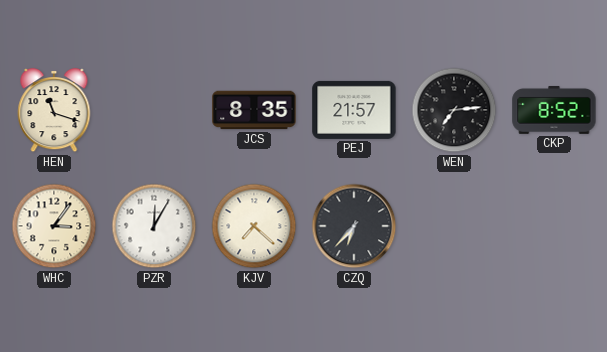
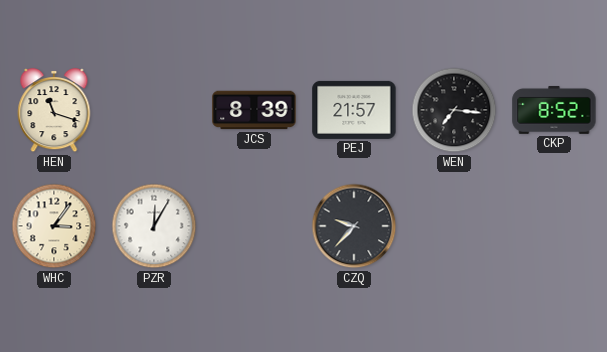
JCS: 8:35 -> 8:39
WEN: 7:14 -> 7:16
KJV: 7:22 -> none
CZQ: 6:37 -> 9:37
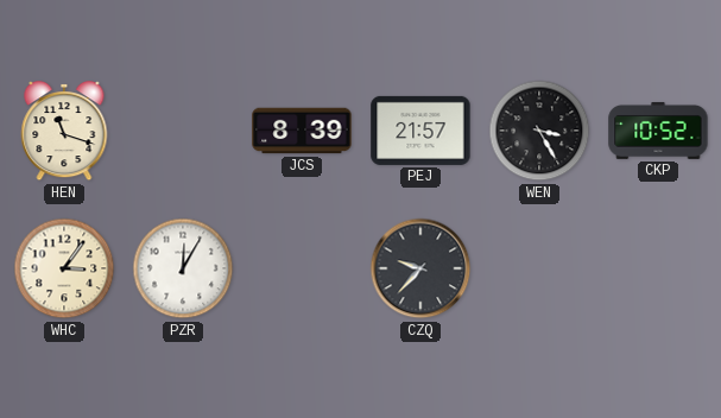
WEN: 7:16 -> 3:25
CKP: 8:52 -> 10:52
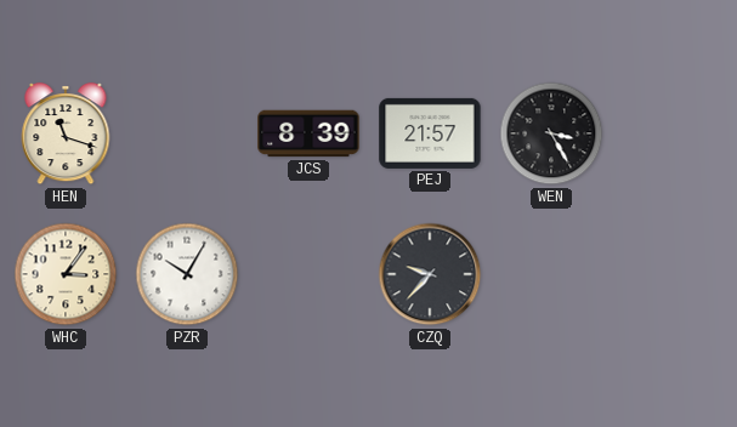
CKP: 10:52 -> none
PZR: 12:05 -> 10:05
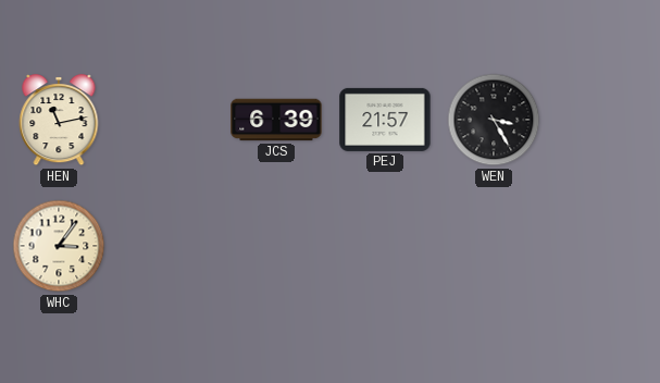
HEN: 11:18 -> 11:13
JCS: 8:39 -> 6:39
PZR: 10:05 -> none
CZQ: 9:37 -> none
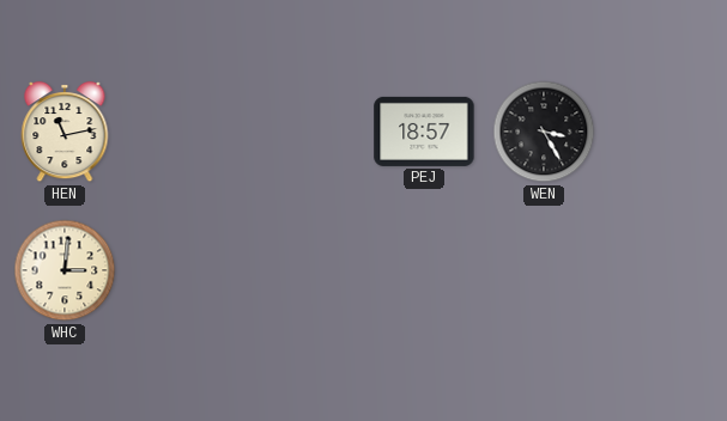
JCS: 6:39 -> none
PEJ: 21:57 -> 18:57
WHC: 3:06 -> 3:01
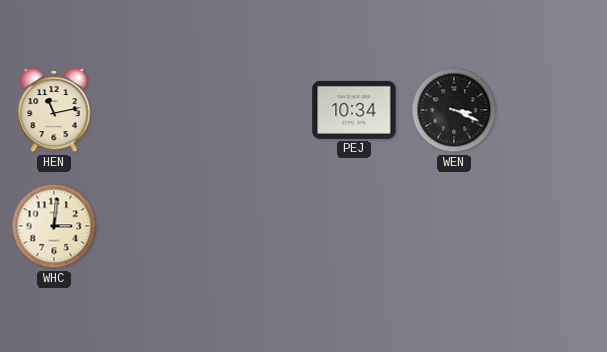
PEJ: 18:57 -> 10:34
WEN: 3:25 -> 3:19
